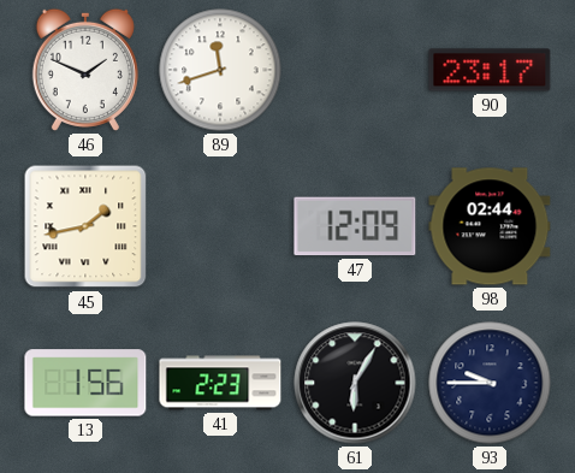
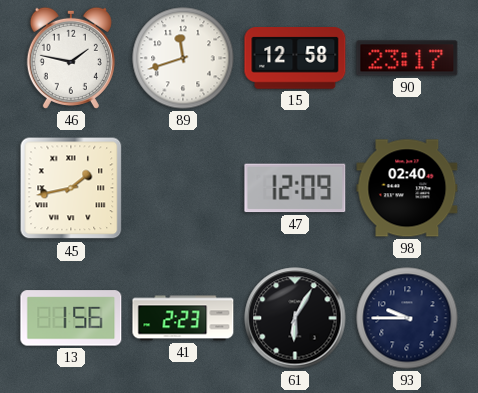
46: 1:49 -> 1:47
15: none -> 12:58
98: 02:44 -> 02:40
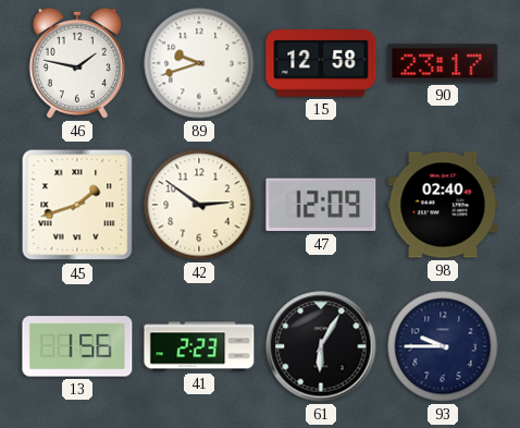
89: 11:42 -> 9:42
45: 1:43 -> 1:42
42: none -> 2:51
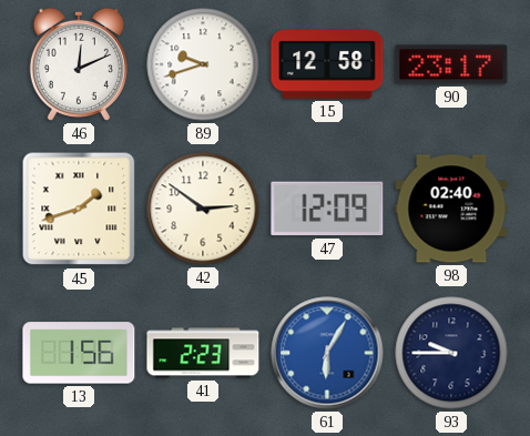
46: 1:47 -> 12:11
61 dial: black -> blue
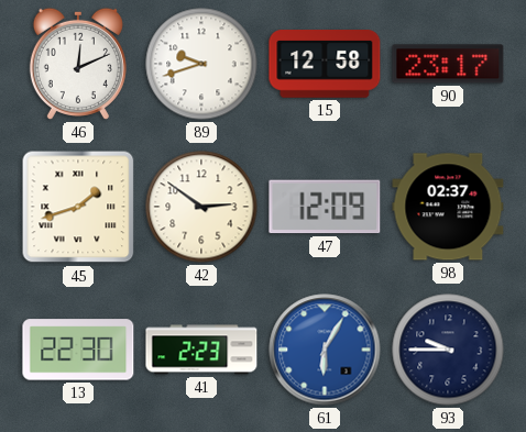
98: 02:40 -> 02:37
13: 1:56 -> 22:30
